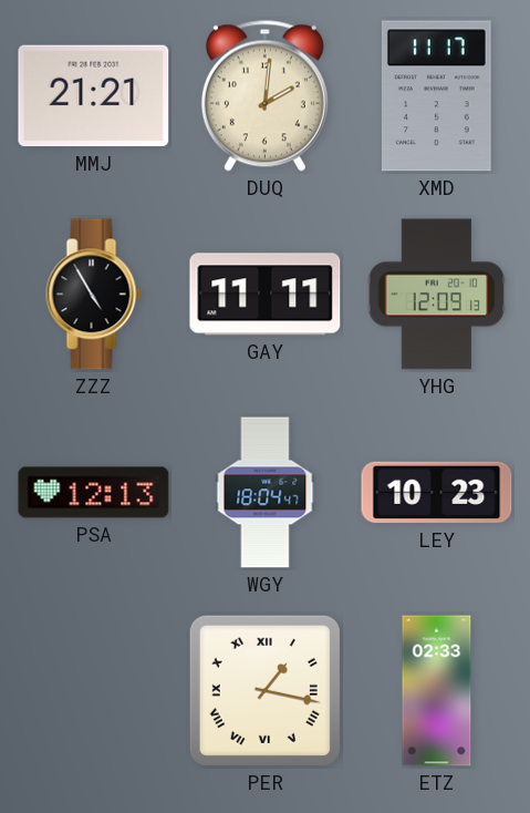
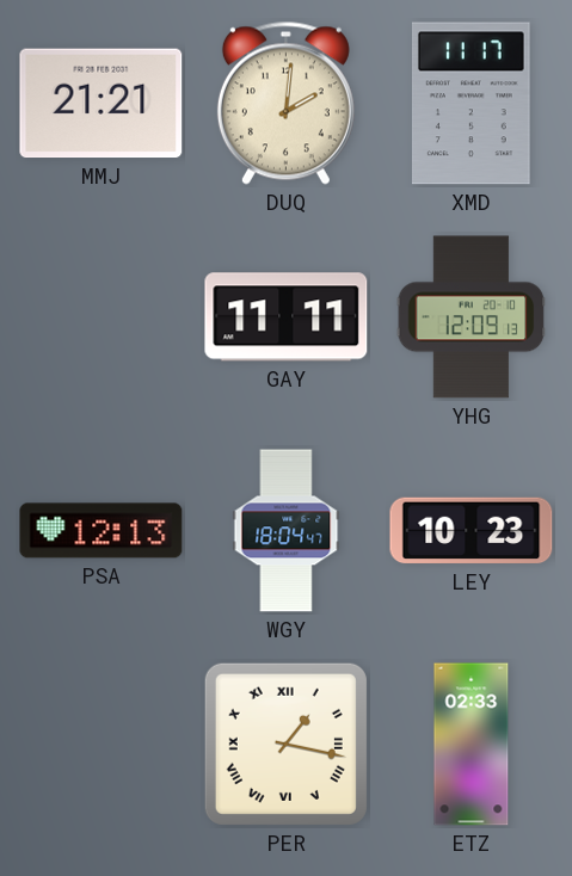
ZZZ: 4:55 -> none
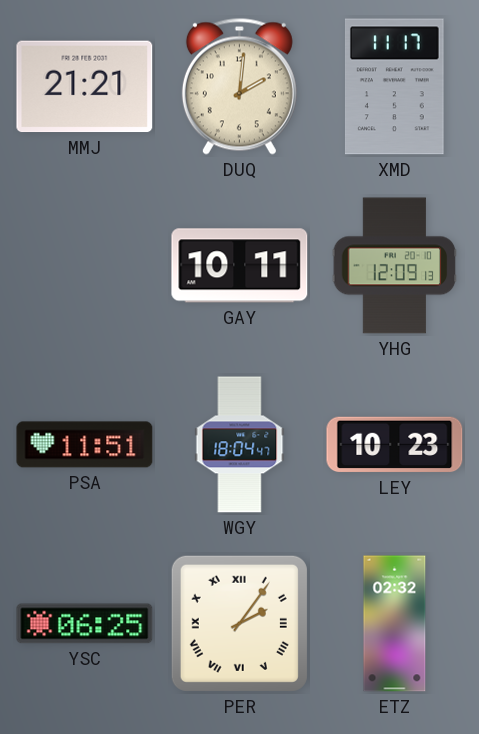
GAY: 11:11 -> 10:11
PSA: 12:13 -> 11:51
YSC: none -> 06:25
PER: 1:17 -> 2:06
ETZ: 02:33 -> 02:32
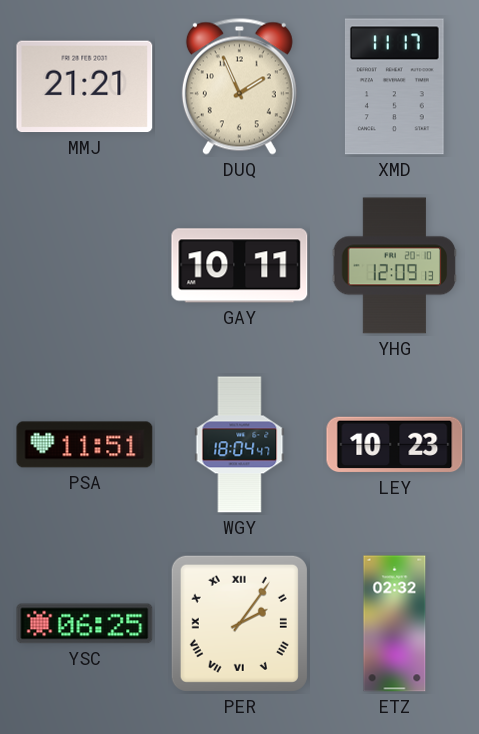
DUQ: 2:01 -> 1:56
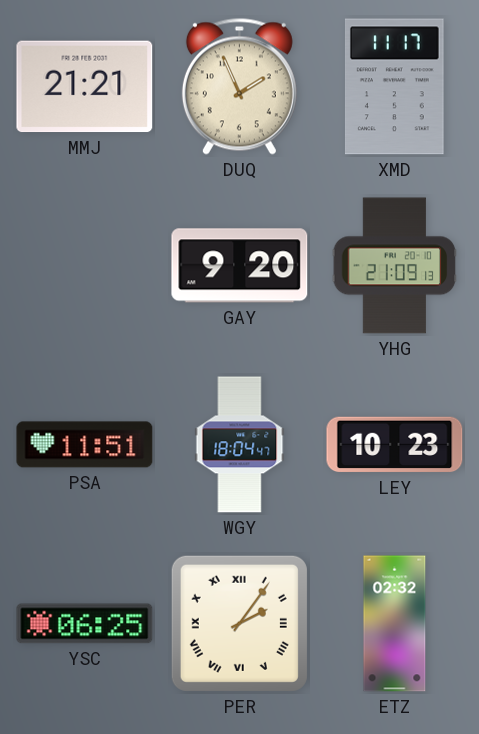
GAY: 10:11 -> 9:20
YHG: 12:09 -> 21:09
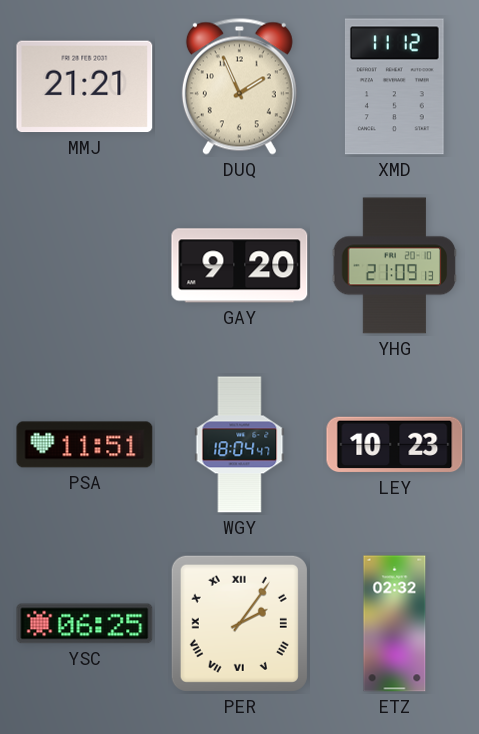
XMD: 11:17 -> 11:12
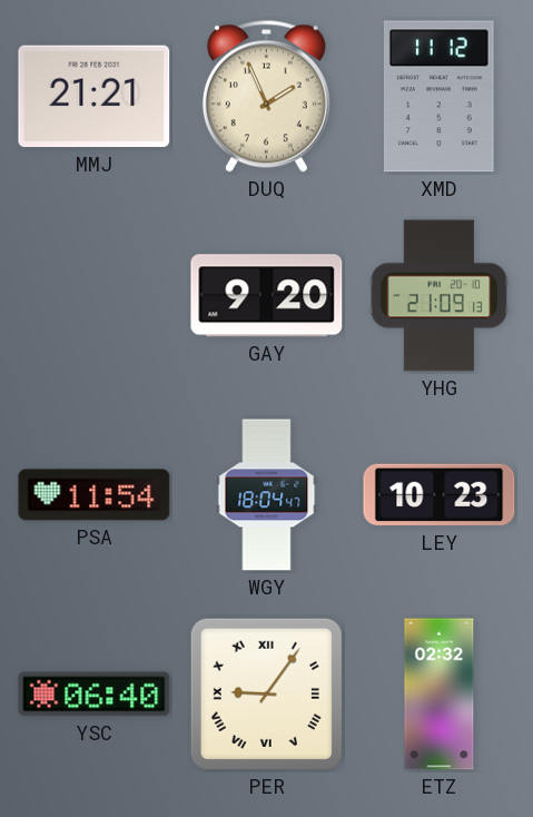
PSA: 11:51 -> 11:54
YSC: 06:25 -> 06:40
PER: 2:06 -> 9:06
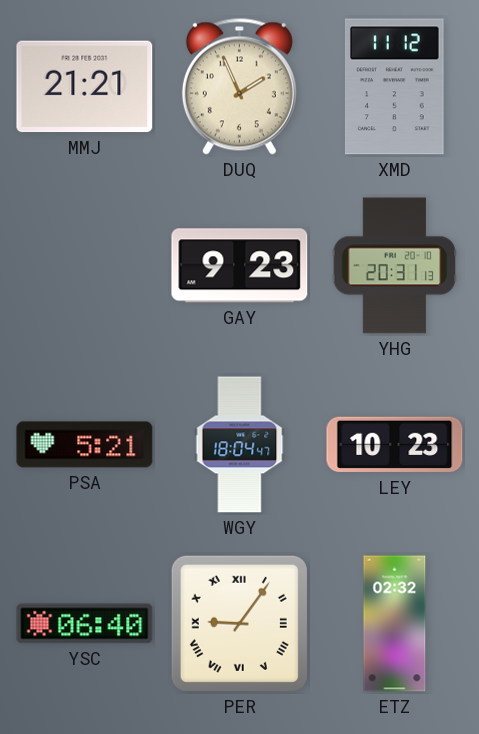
GAY: 9:20 -> 9:23
YHG: 21:09 -> 20:31
PSA: 11:54 -> 5:21
